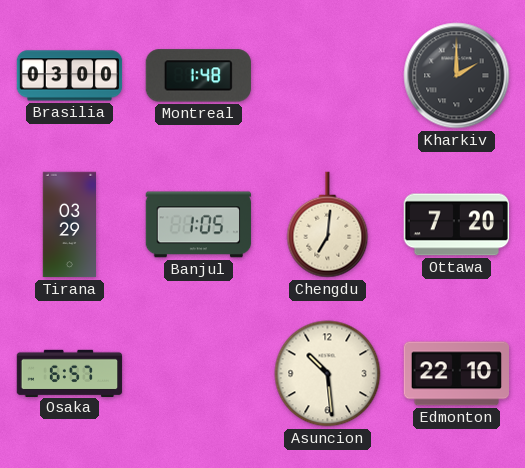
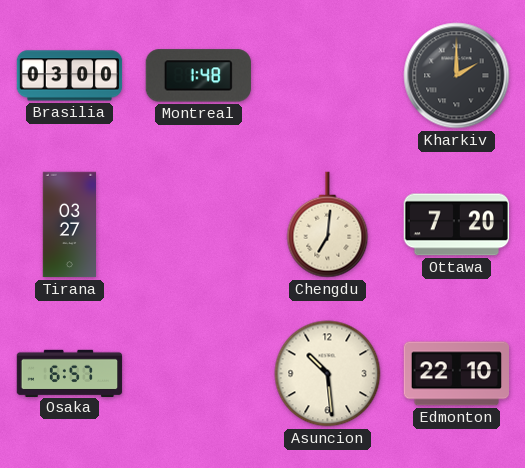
Tirana: 03:29 -> 03:27
Banjul: 1:05 -> none
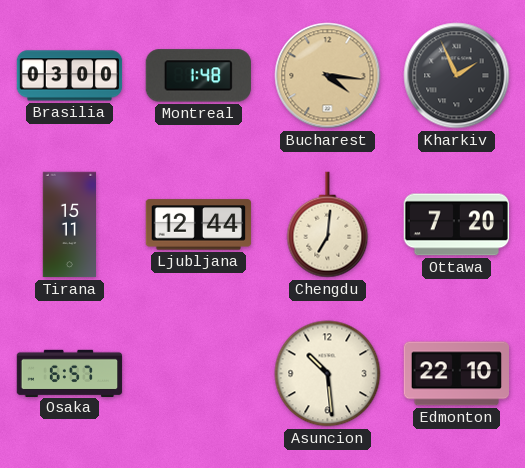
Bucharest: none -> 4:16
Kharkiv: 2:00 -> 1:56
Tirana: 03:27 -> 15:11
Ljubljana: none -> 12:44
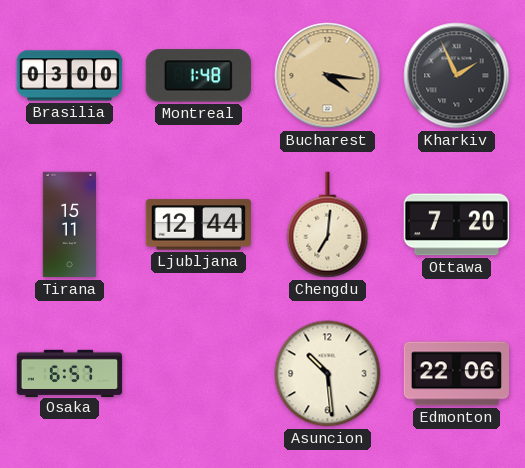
Edmonton: 22:10 -> 22:06
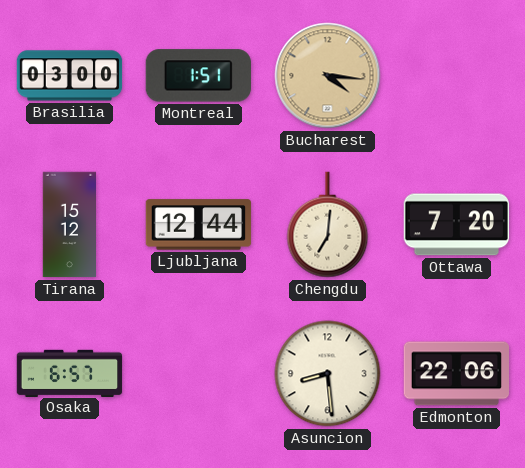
Montreal: 1:48 -> 1:51
Kharkiv: 1:56 -> none
Tirana: 15:11 -> 15:12
Asuncion: 10:29 -> 8:29
